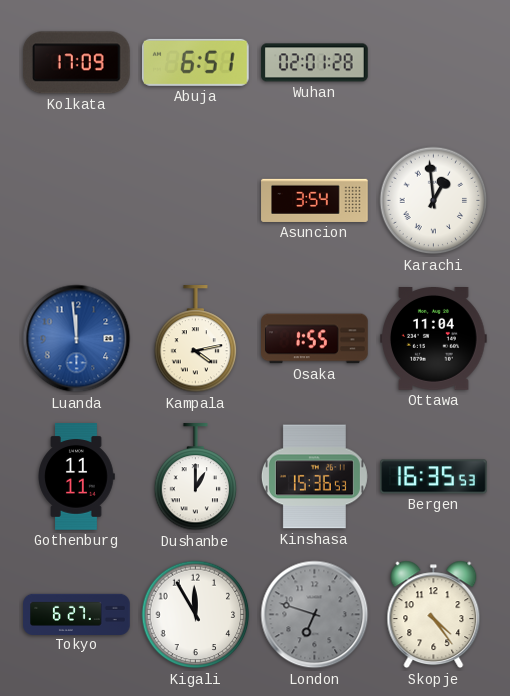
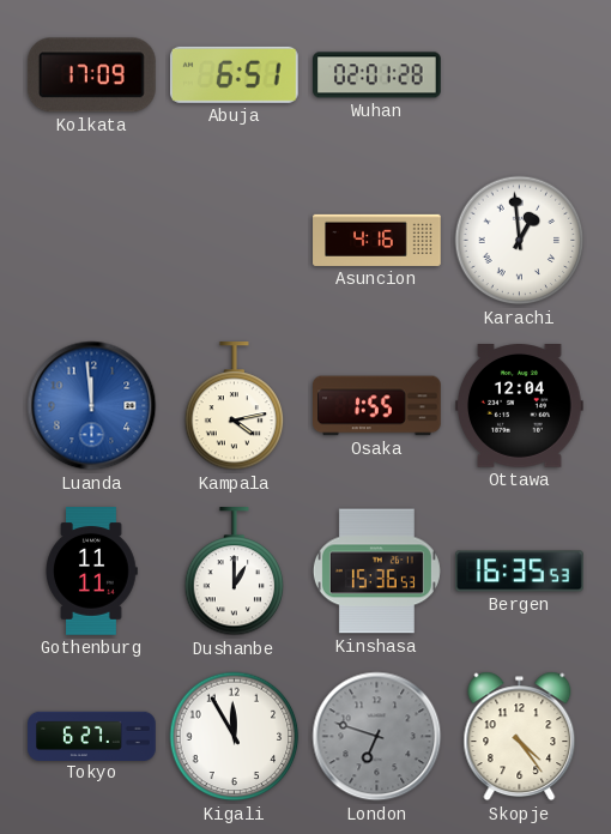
Asuncion: 3:54 -> 4:16
Ottawa: 11:04 -> 12:04
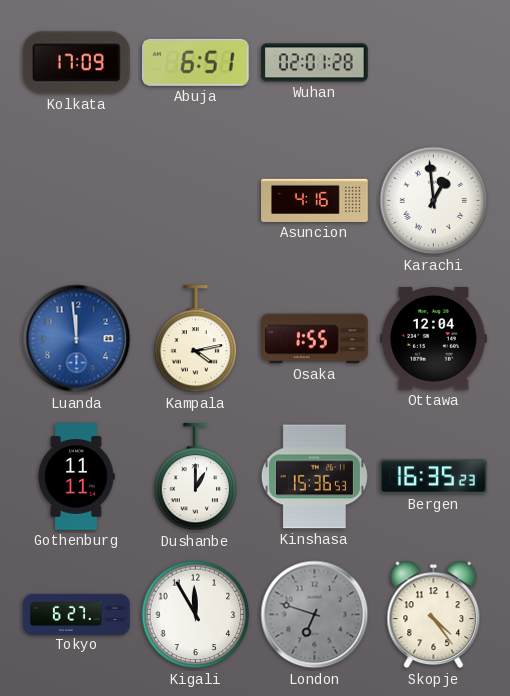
Bergen: 16:35:53 -> 16:35:23
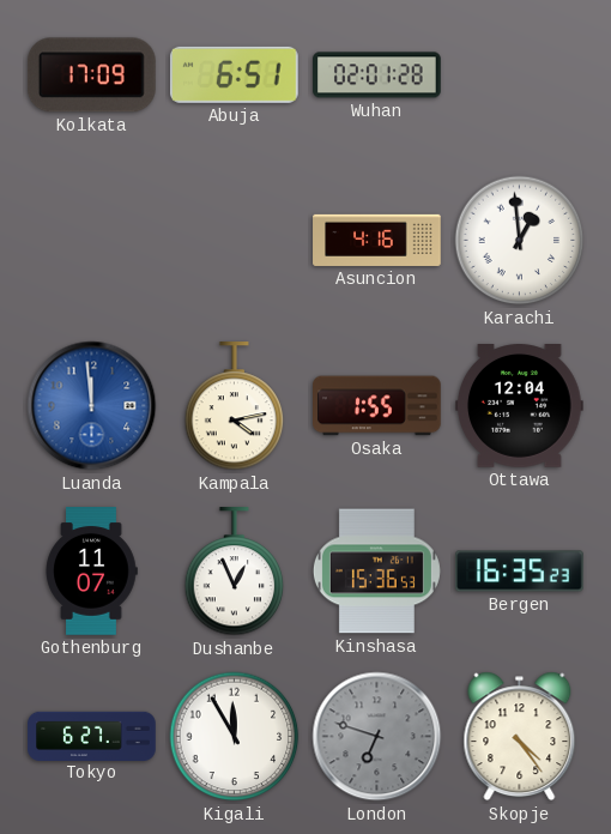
Gothenburg: 11:11 -> 11:07
Dushanbe: 1:00 -> 12:56
